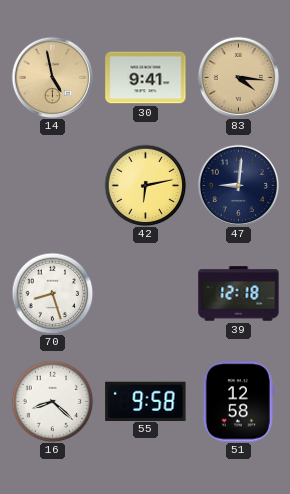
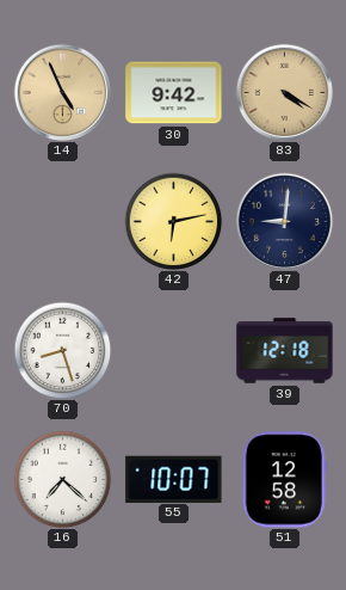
14: 4:58 -> 4:56
30: 9:41 -> 9:42
83: 4:16 -> 4:20
16: 8:22 -> 7:22
55: 9:58 -> 10:07
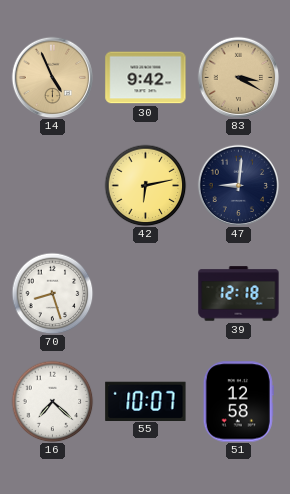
83: 4:20 -> 3:20
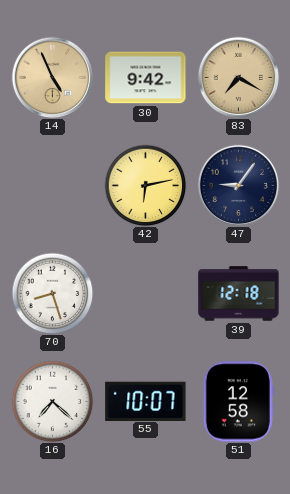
83: 3:20 -> 7:20
47: 9:01 -> 9:06
